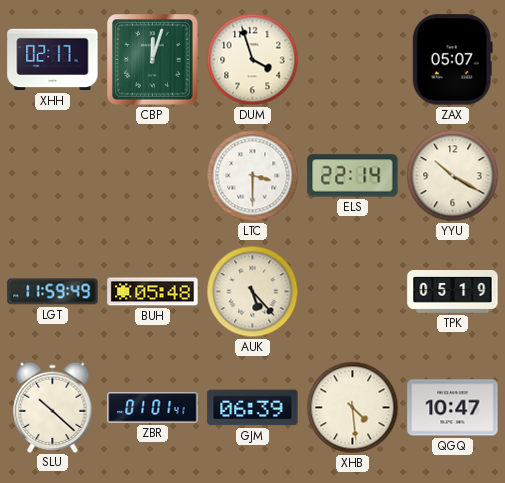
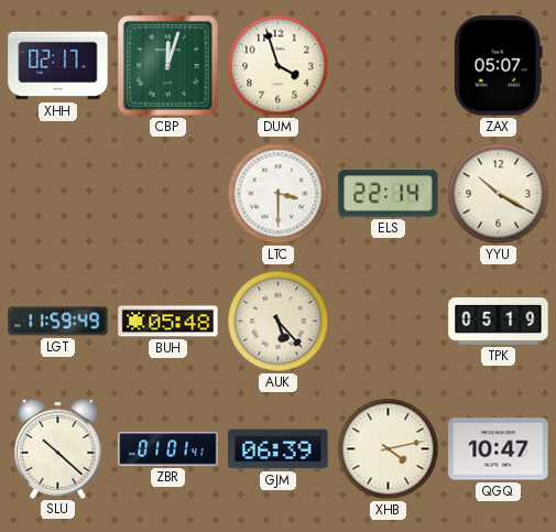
XHB: 4:29 -> 4:13
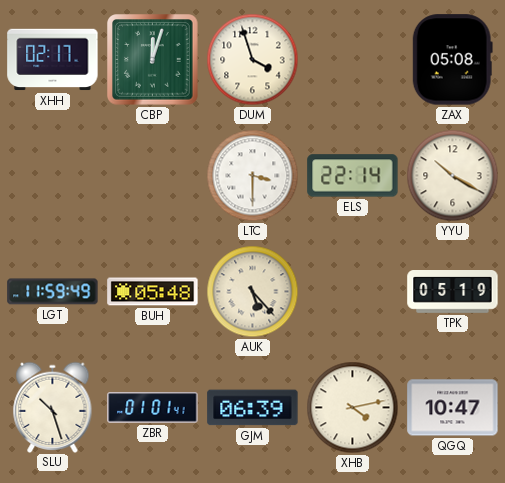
ZAX: 05:07 -> 05:08
SLU: 10:22 -> 10:27
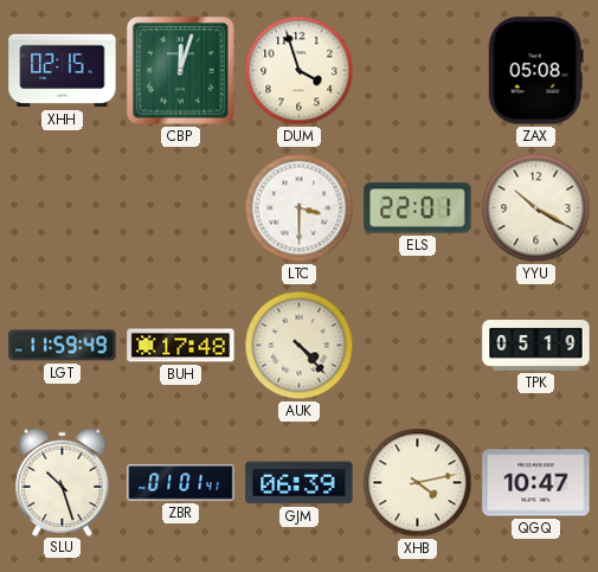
XHH: 02:17 -> 02:15
ELS: 22:14 -> 22:01
BUH: 05:48 -> 17:48
AUK: 5:23 -> 4:23
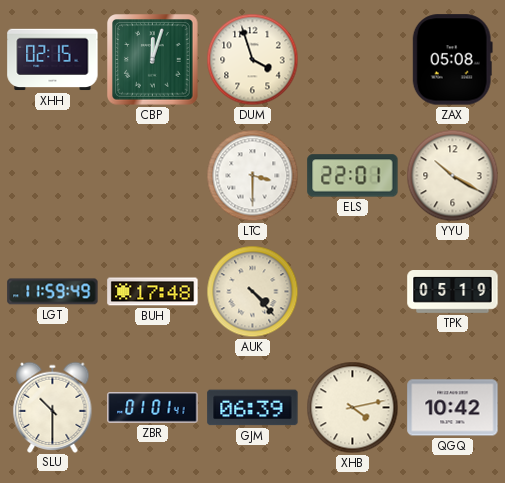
SLU: 10:27 -> 10:30
QGQ: 10:47 -> 10:42
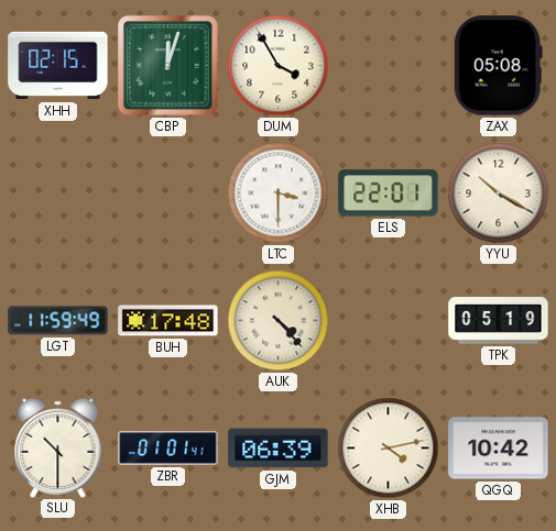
DUM: 3:57 -> 3:55
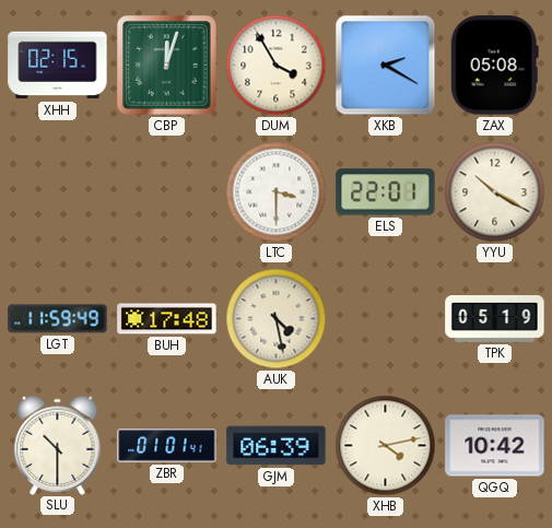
XKB: none -> 2:20
AUK: 4:23 -> 4:28
